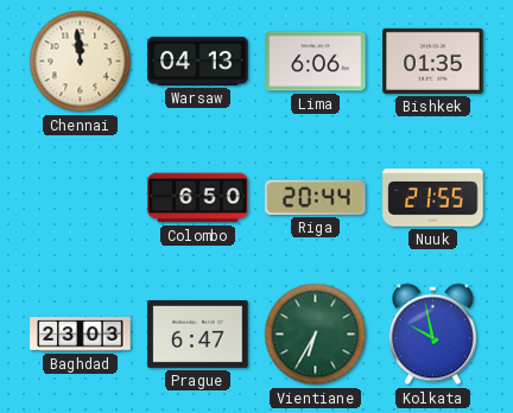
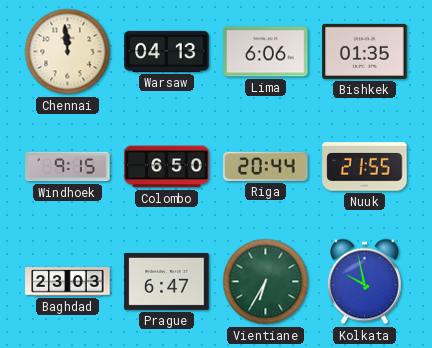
Windhoek: none -> 9:15
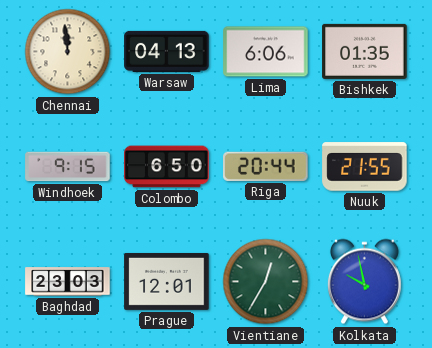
Prague: 6:47 -> 12:01
Vientiane: 6:35 -> 12:35
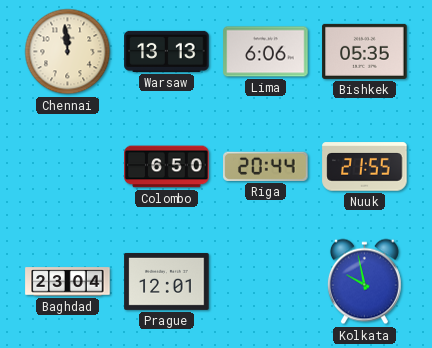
Warsaw: 04:13 -> 13:13
Bishkek: 01:35 -> 05:35
Windhoek: 9:15 -> none
Baghdad: 23:03 -> 23:04
Vientiane: 12:35 -> none
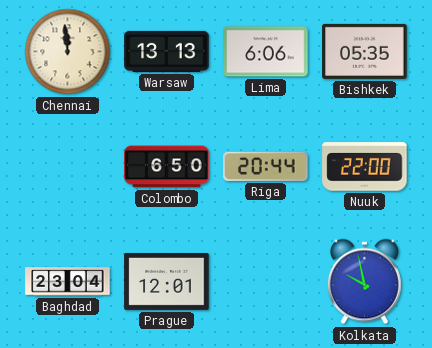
Nuuk: 21:55 -> 22:00
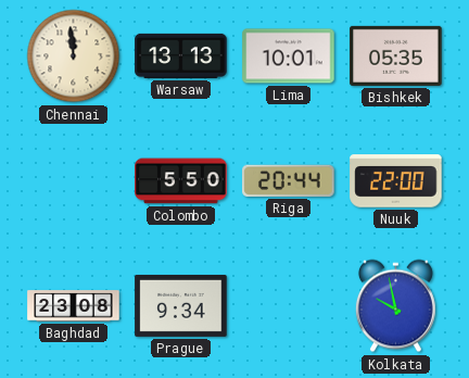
Lima: 6:06 -> 10:01
Colombo: 6:50 -> 5:50
Baghdad: 23:04 -> 23:08
Prague: 12:01 -> 9:34
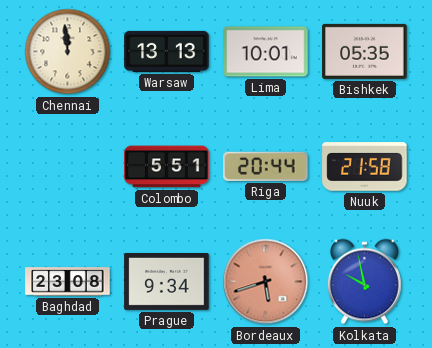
Colombo: 5:50 -> 5:51
Nuuk: 22:00 -> 21:58
Bordeaux: none -> 5:42
